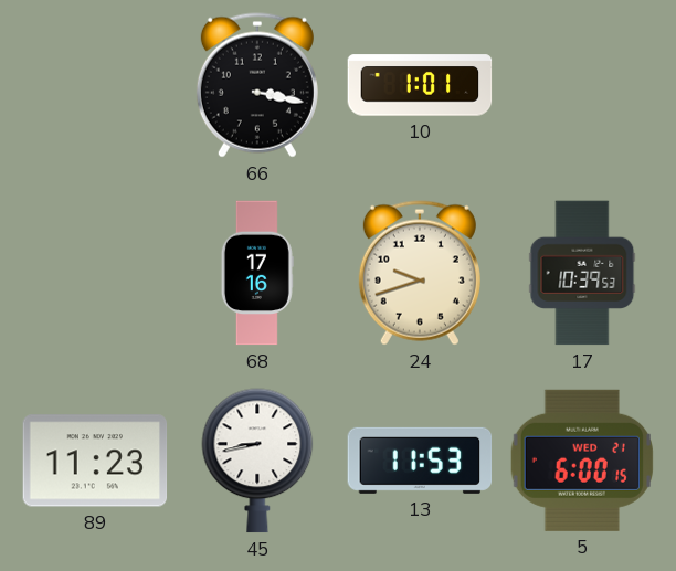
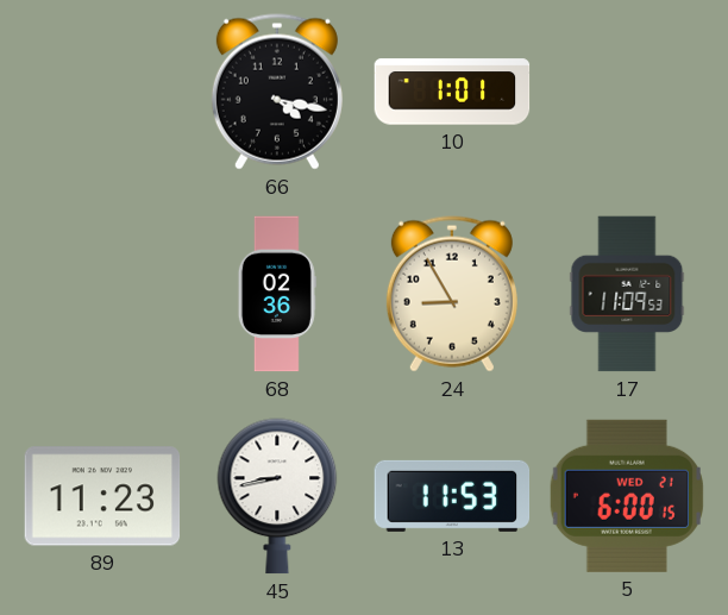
66: 3:17 -> 4:17
68: 17:16 -> 02:36
24: 9:42 -> 8:55
17: 10:39 -> 11:09
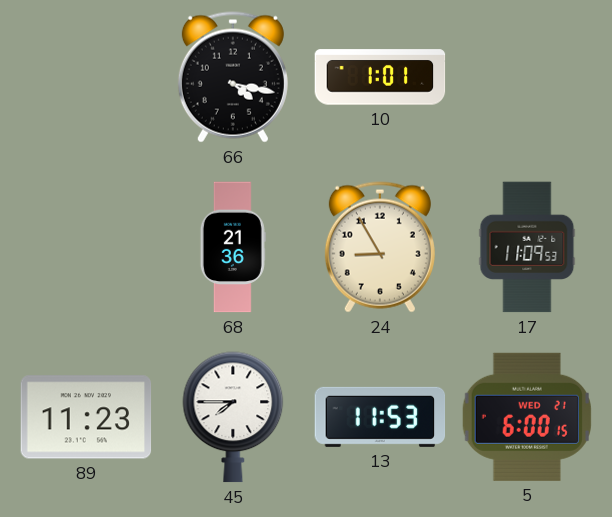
68: 02:36 -> 21:36
45: 8:43 -> 7:45
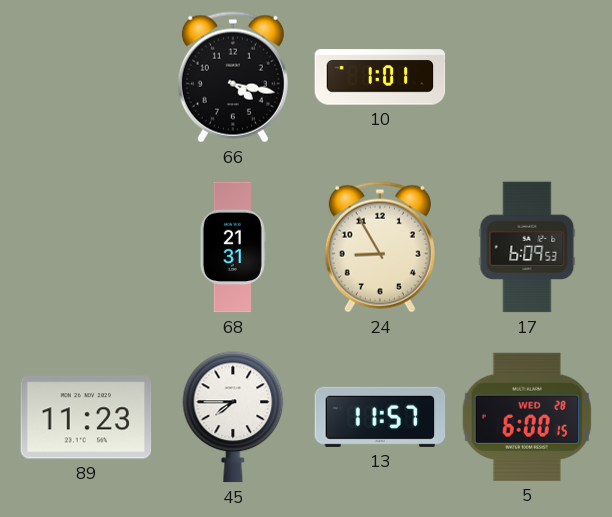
68: 21:36 -> 21:31
17: 11:09 -> 6:09
13: 11:53 -> 11:57
5 date: WED 21 -> WED 28
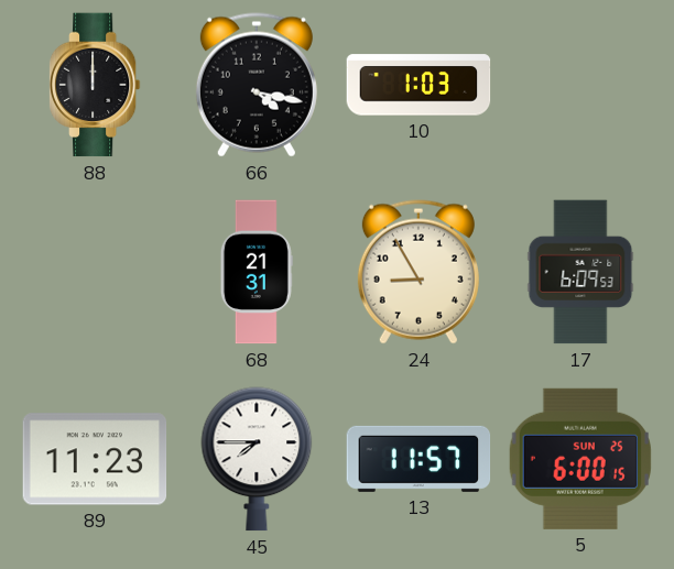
88: none -> 12:00
10: 1:01 -> 1:03
5 date: WED 28 -> SUN 25
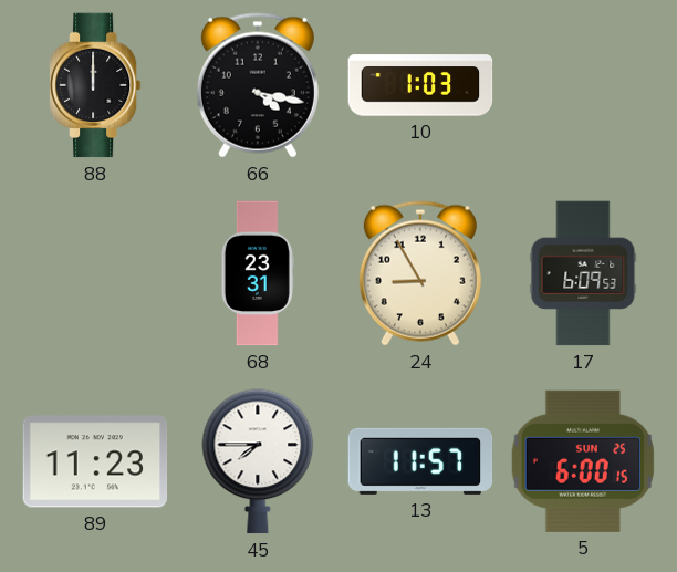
68: 21:31 -> 23:31
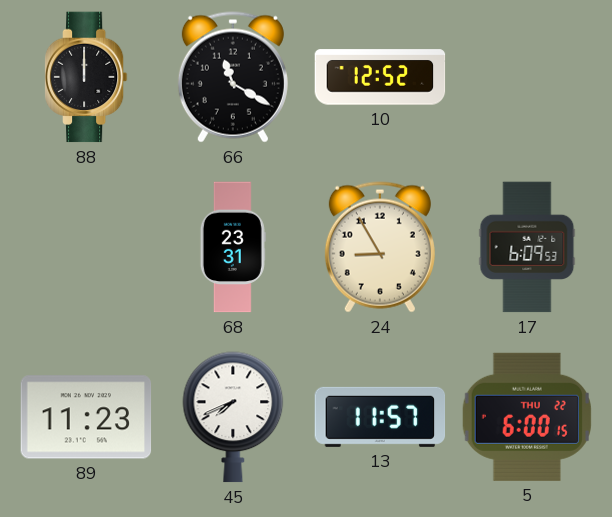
66: 4:17 -> 11:20
10: 1:03 -> 12:52
45: 7:45 -> 7:41
5 date: SUN 25 -> THU 22
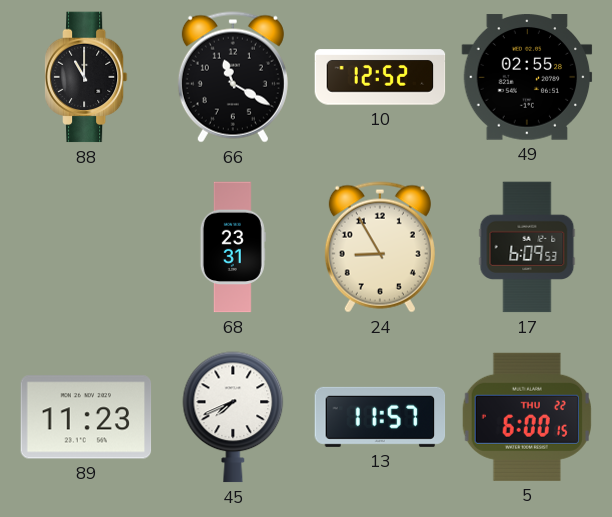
88: 12:00 -> 11:00
49: none -> 02:55
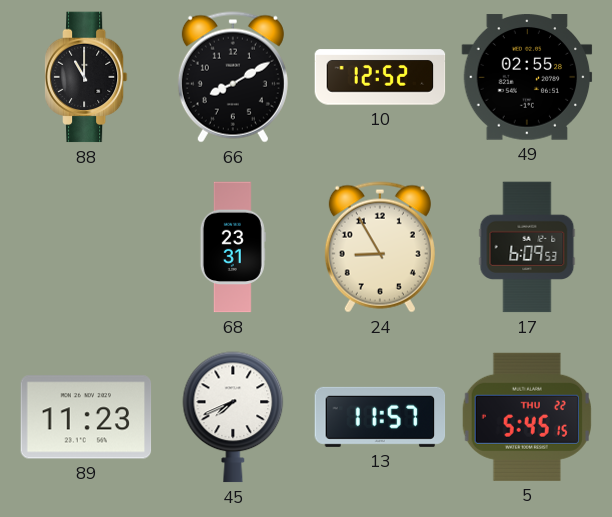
66: 11:20 -> 8:10
5: 6:00 -> 5:45
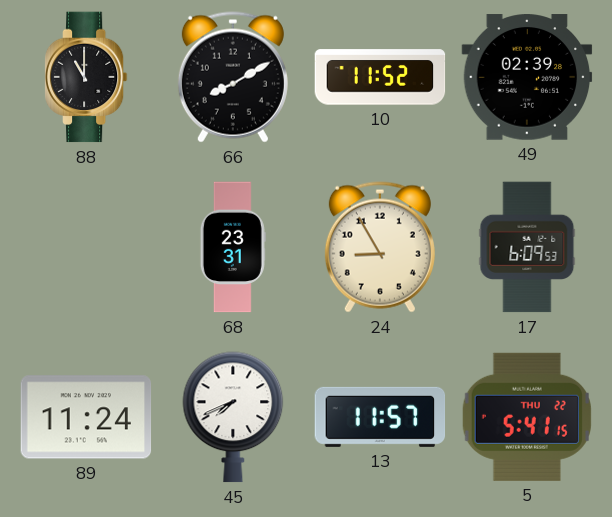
10: 12:52 -> 11:52
49: 02:55 -> 02:39
89: 11:23 -> 11:24
5: 5:45 -> 5:41
